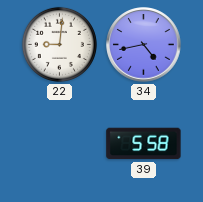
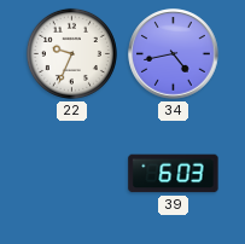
22: 9:01 -> 9:34
39: 5:58 -> 6:03
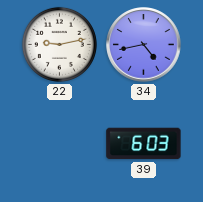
22: 9:34 -> 9:13
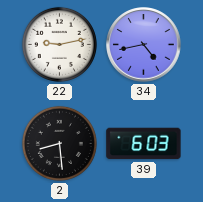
2: none -> 8:29
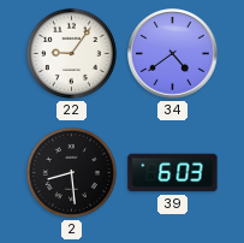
22: 9:13 -> 9:06
34: 4:43 -> 4:39
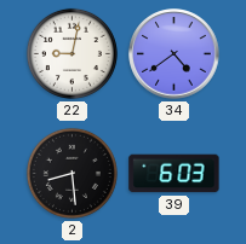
22: 9:06 -> 9:02
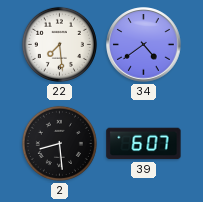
22: 9:02 -> 7:29
39: 6:03 -> 6:07
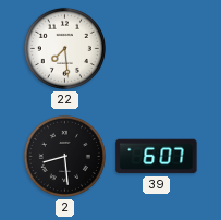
34: 4:39 -> none
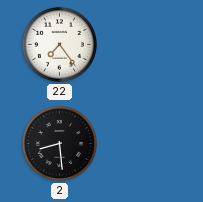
22: 7:29 -> 7:24
39: 6:07 -> none
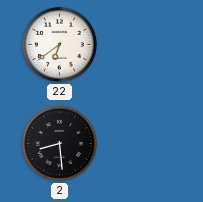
22: 7:24 -> 6:39
